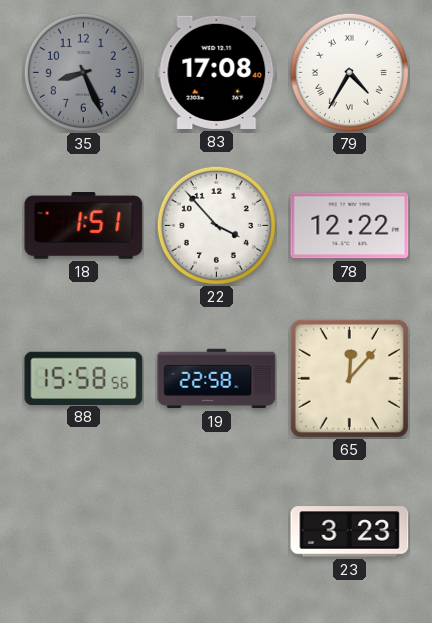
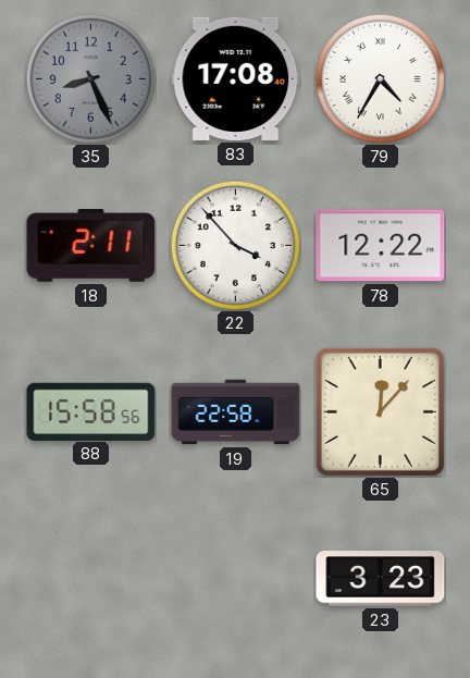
18: 1:51 -> 2:11
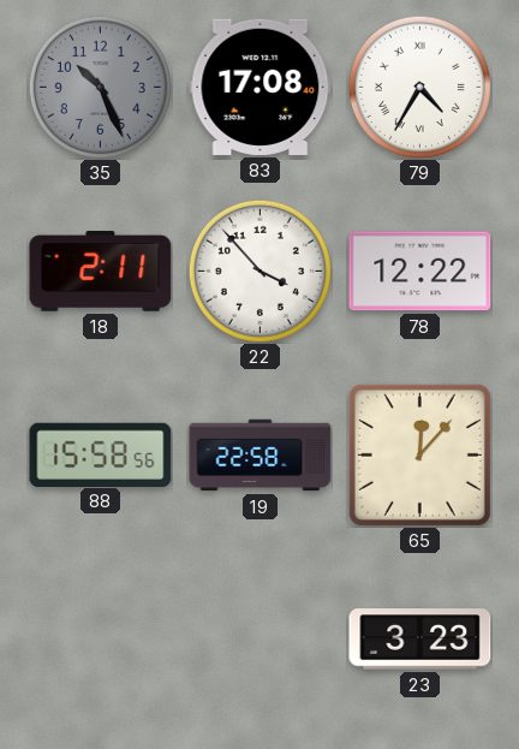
35: 8:26 -> 10:26
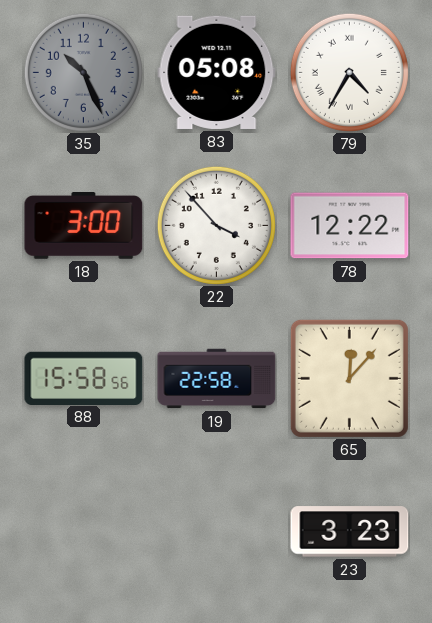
83: 17:08 -> 05:08
18: 2:11 -> 3:00
